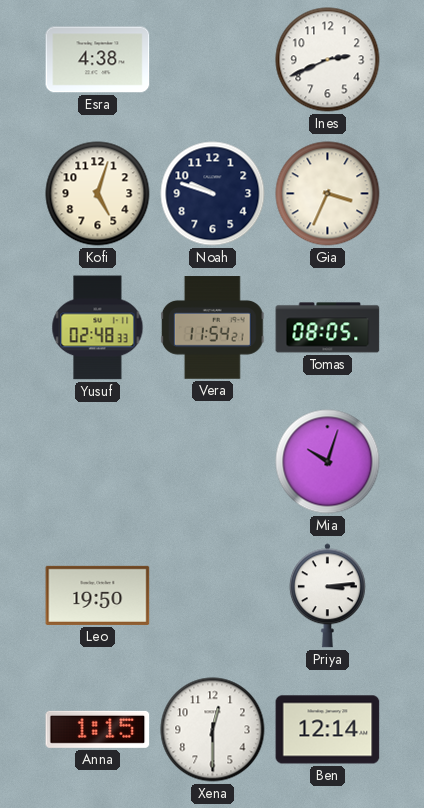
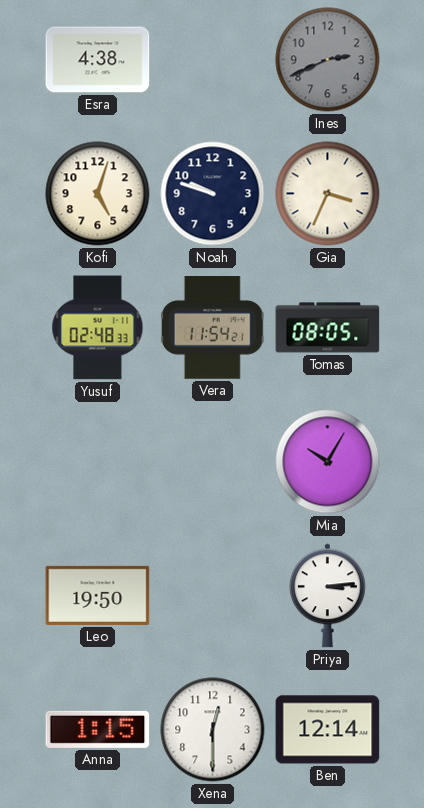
Ines dial: white -> grey
Mia: 10:03 -> 10:05
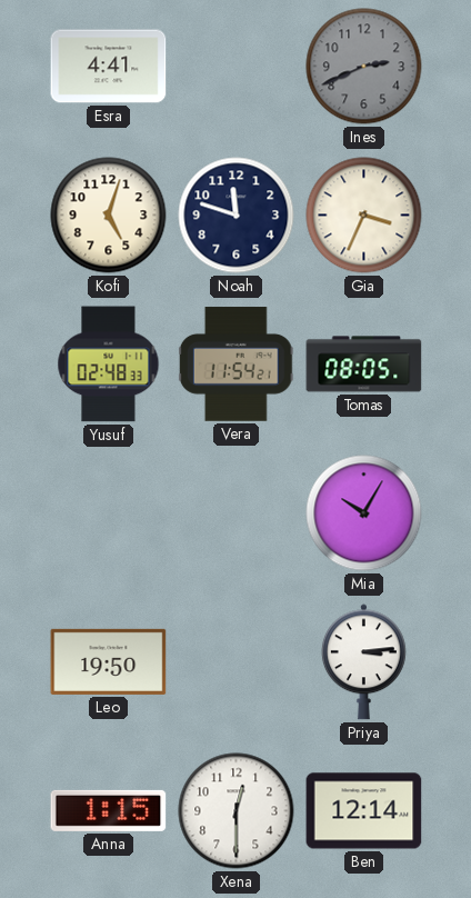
Esra: 4:38 -> 4:41
Noah: 9:48 -> 11:48
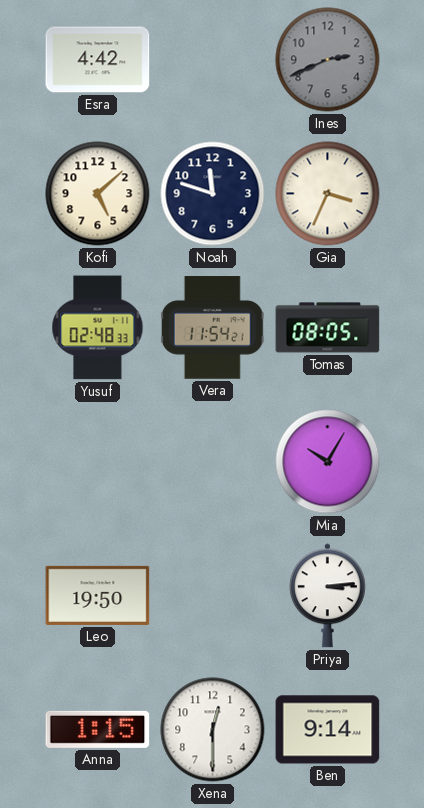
Esra: 4:41 -> 4:42
Kofi: 5:03 -> 5:08
Ben: 12:14 -> 9:14
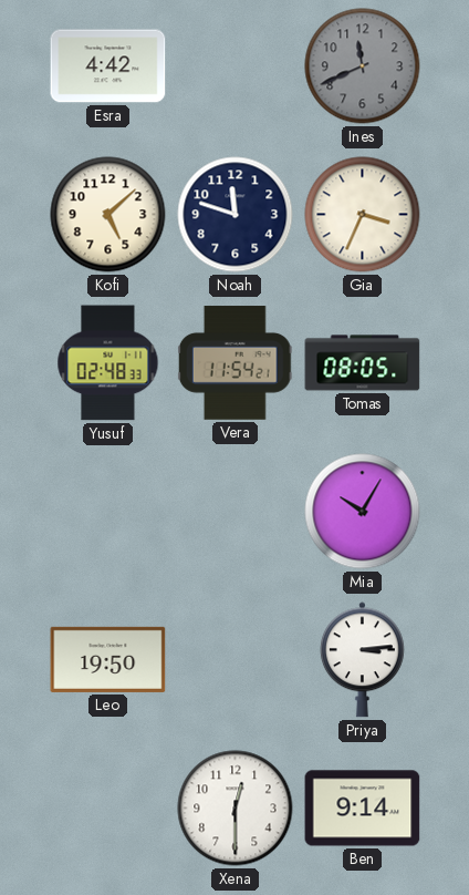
Ines: 2:41 -> 11:41
Anna: 1:15 -> none
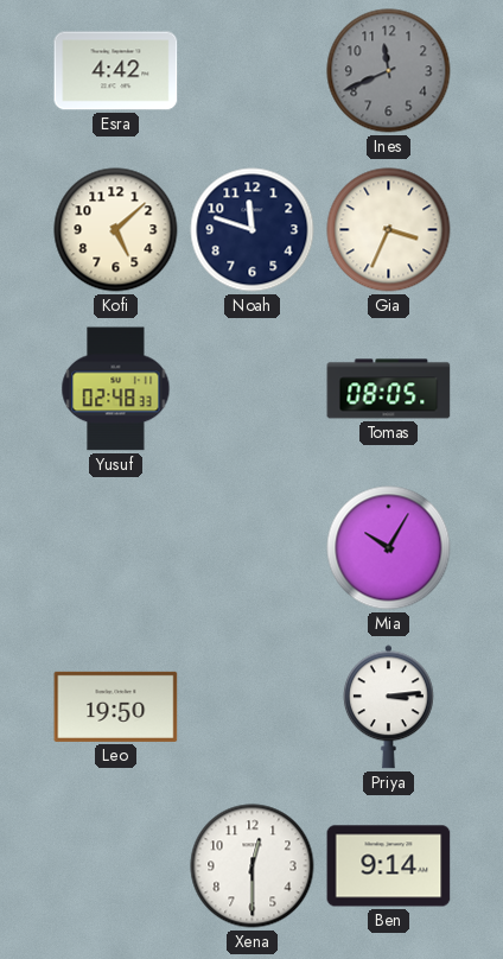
Vera: 11:54 -> none
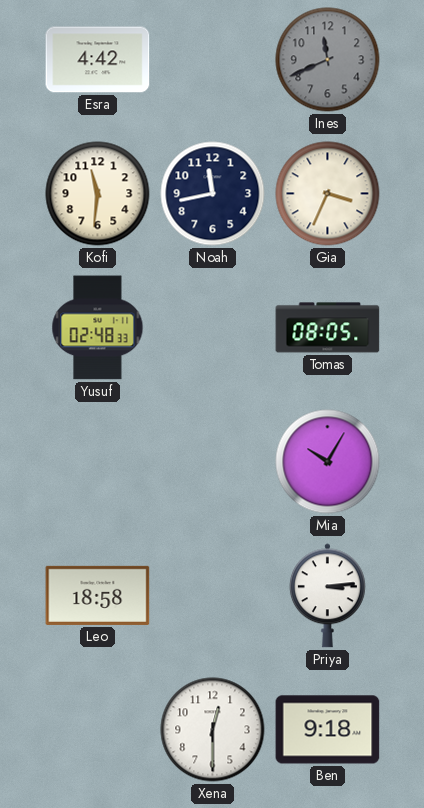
Kofi: 5:08 -> 11:31
Noah: 11:48 -> 11:43
Leo: 19:50 -> 18:58
Ben: 9:14 -> 9:18
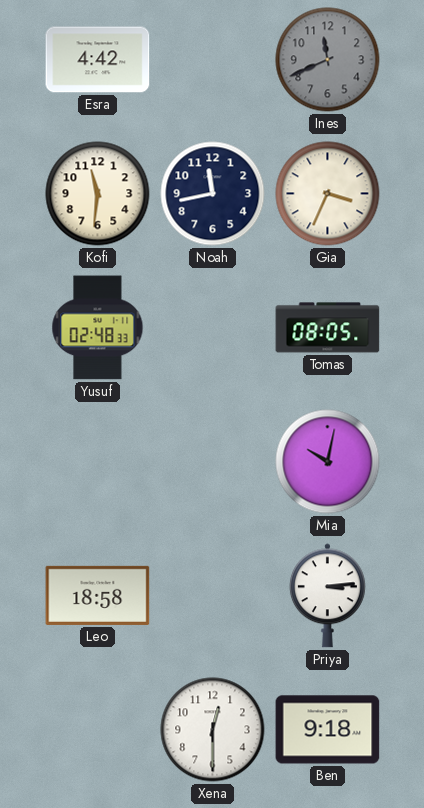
Mia: 10:05 -> 10:02
